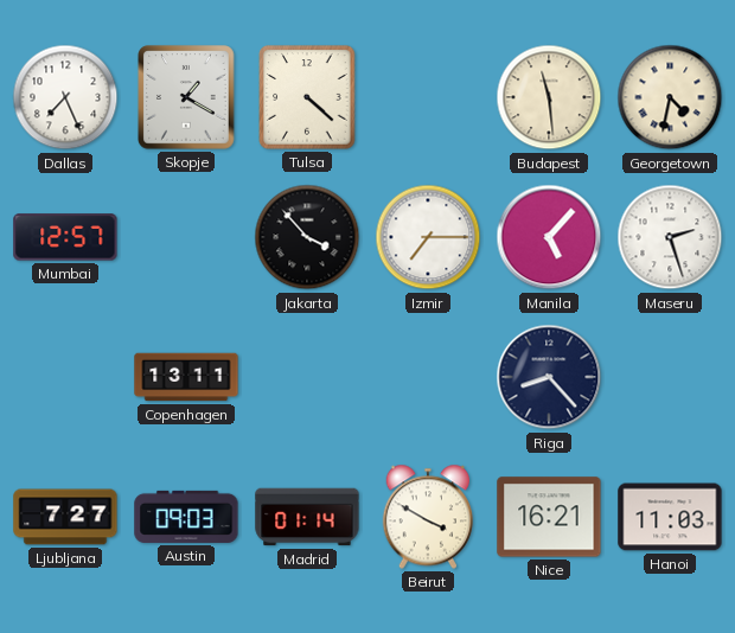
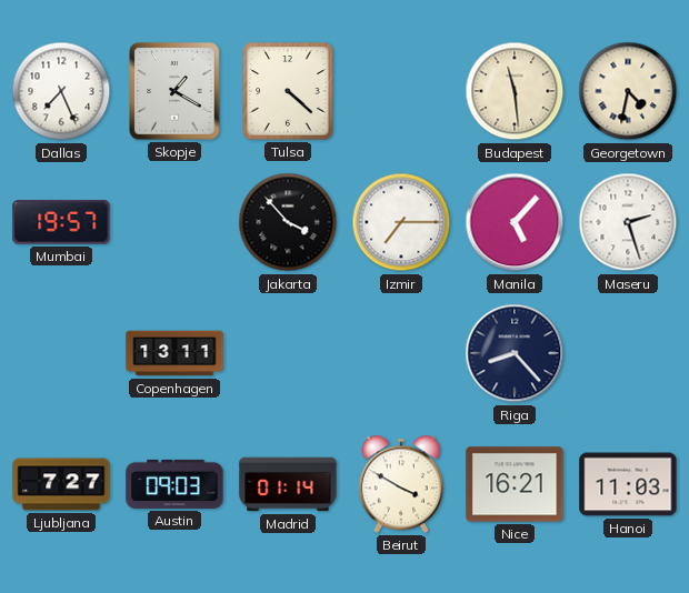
Mumbai: 12:57 -> 19:57
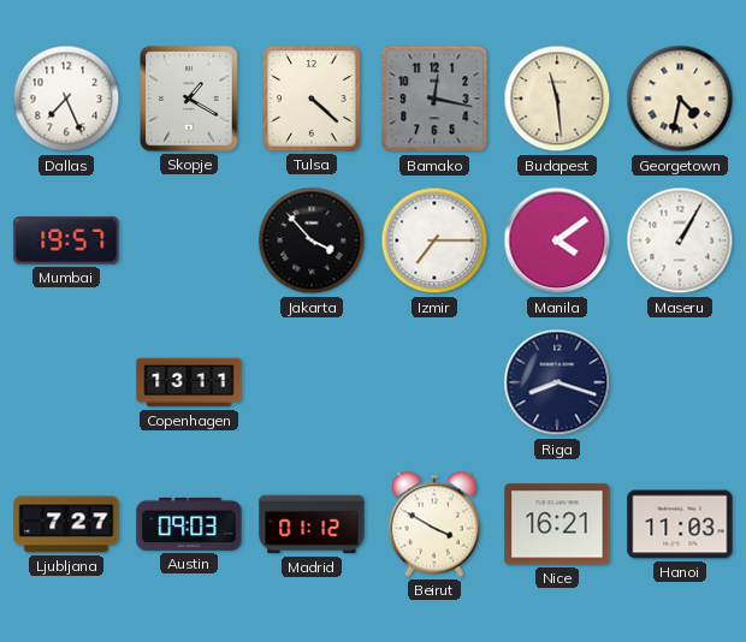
Bamako: none -> 12:17
Manila: 5:07 -> 4:09
Maseru: 2:27 -> 1:05
Riga: 8:23 -> 8:18
Madrid: 01:14 -> 01:12
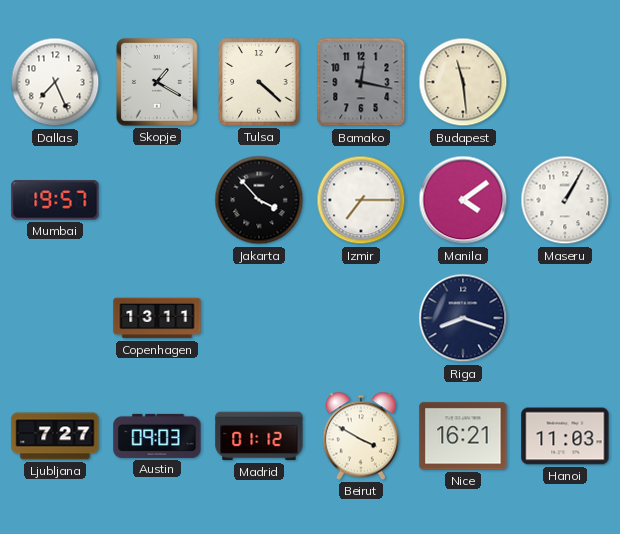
Georgetown: 4:32 -> none
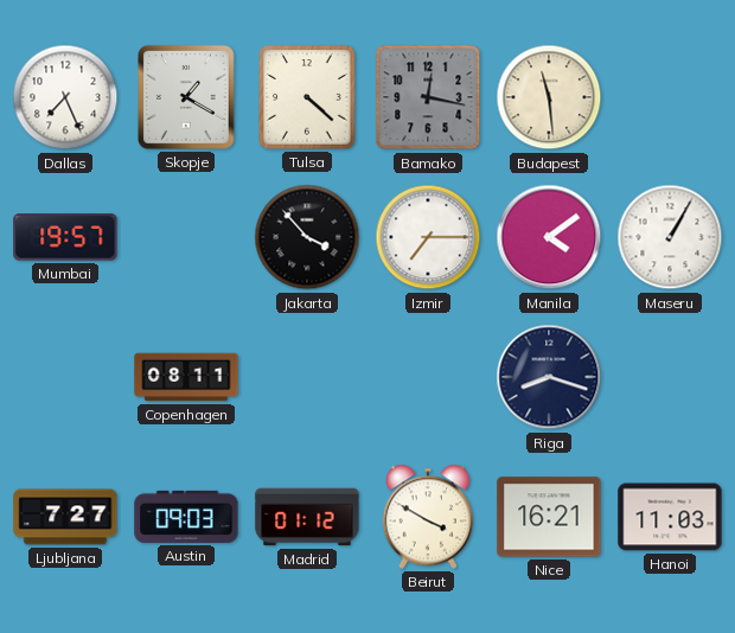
Copenhagen: 13:11 -> 08:11
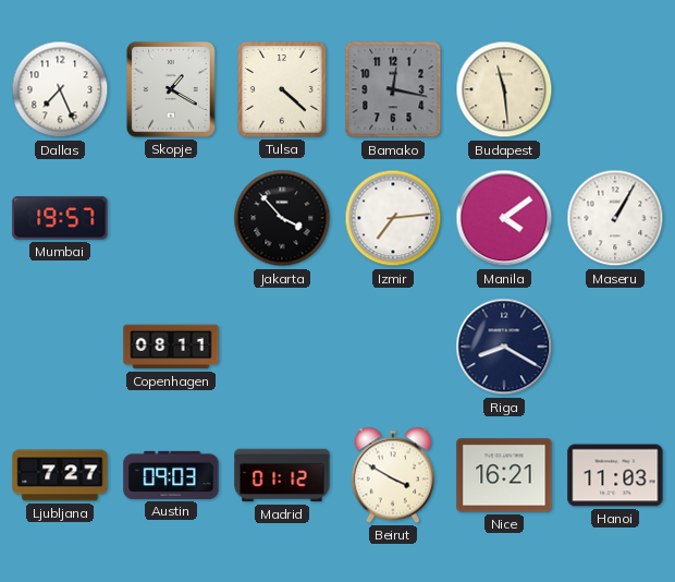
Izmir: 7:15 -> 7:14
Riga: 8:18 -> 8:20
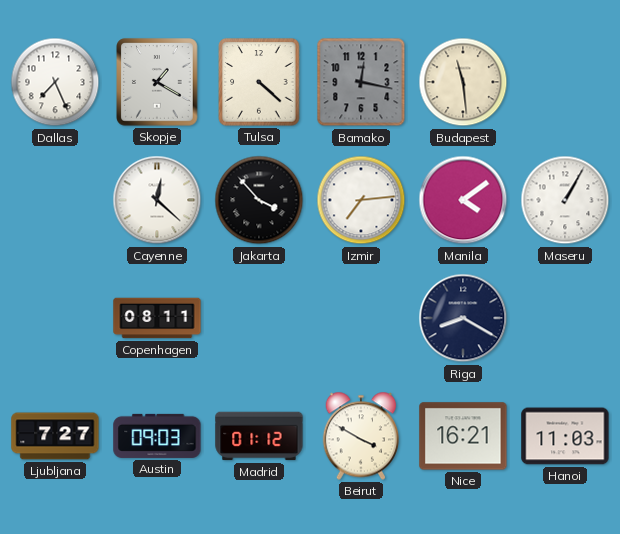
Mumbai: 19:57 -> none
Cayenne: none -> 12:22
